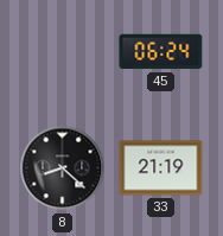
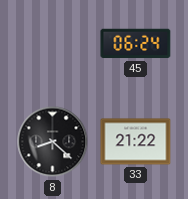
33: 21:19 -> 21:22
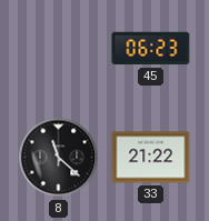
45: 06:24 -> 06:23
8: 8:22 -> 11:22
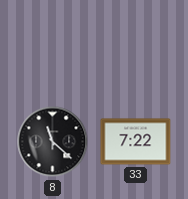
45: 06:23 -> none
33: 21:22 -> 7:22
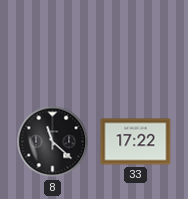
33: 7:22 -> 17:22
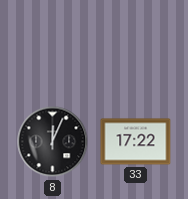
8: 11:22 -> 12:04
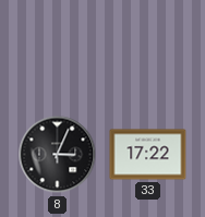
8: 12:04 -> 3:04
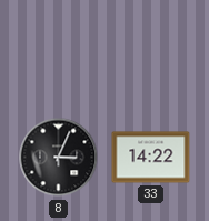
33: 17:22 -> 14:22
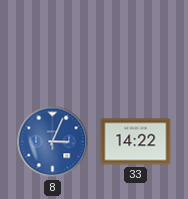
8 dial: black -> blue
